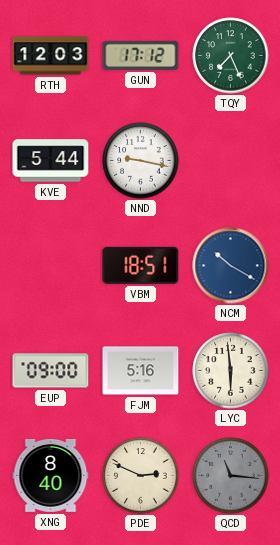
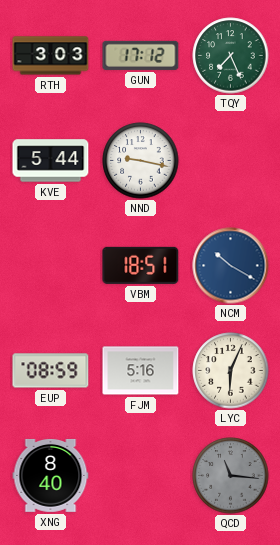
RTH: 12:03 -> 3:03
EUP: 09:00 -> 08:59
LYC: 5:59 -> 6:04
PDE: 2:49 -> none
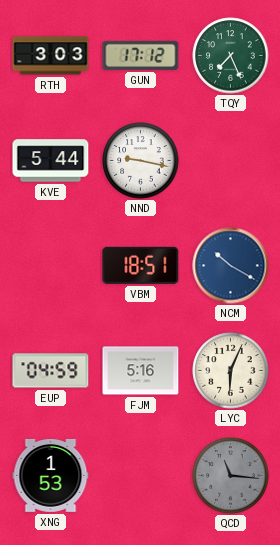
EUP: 08:59 -> 04:59
XNG: 8:40 -> 1:53
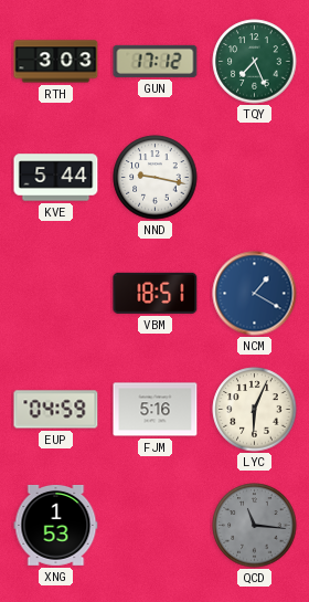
NCM: 10:20 -> 1:20
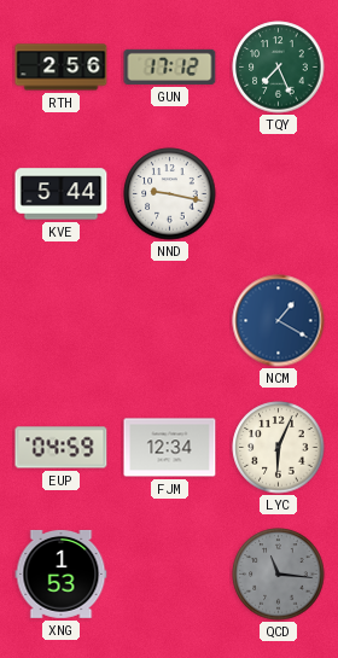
RTH: 3:03 -> 2:56
VBM: 18:51 -> none
FJM: 5:16 -> 12:34
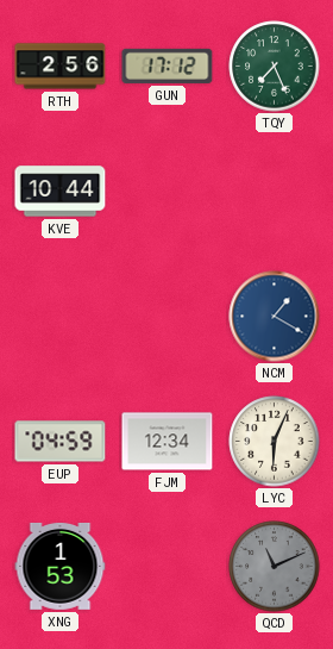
KVE: 5:44 -> 10:44
NND: 9:17 -> none
QCD: 11:16 -> 11:11
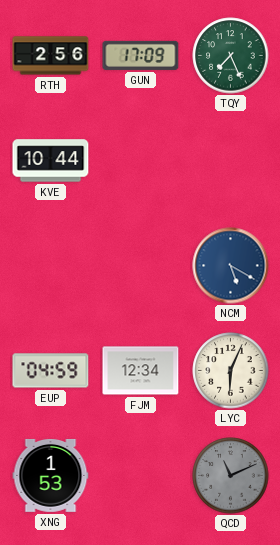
GUN: 17:12 -> 17:09
NCM: 1:20 -> 5:20
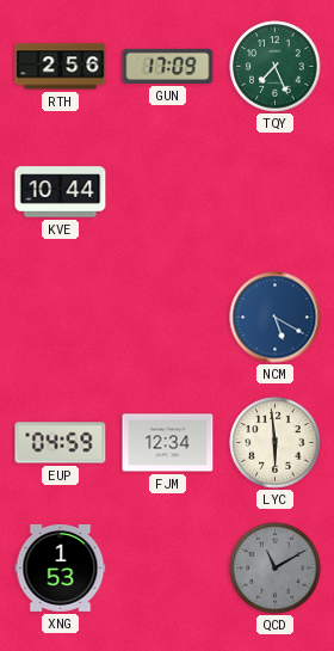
LYC: 6:04 -> 5:59
QCD: 11:11 -> 11:10
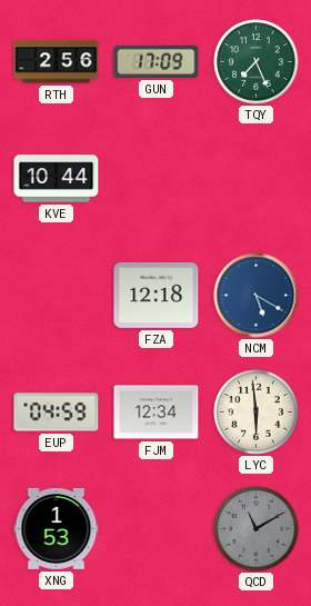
FZA: none -> 12:18
